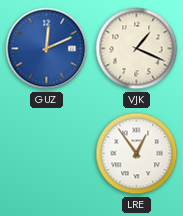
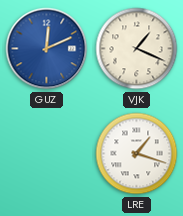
LRE: 12:54 -> 1:18
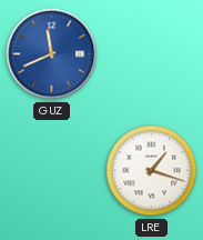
GUZ: 12:11 -> 11:41
VJK: 1:19 -> none
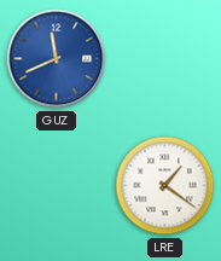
LRE: 1:18 -> 1:21
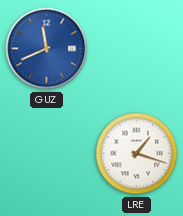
LRE: 1:21 -> 1:18
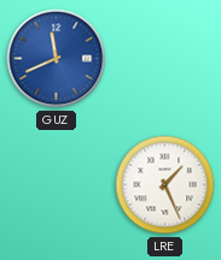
LRE: 1:18 -> 1:26
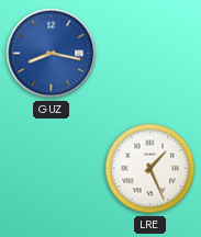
GUZ: 11:41 -> 8:17
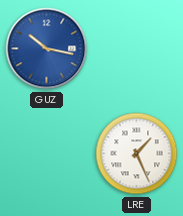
GUZ: 8:17 -> 10:17
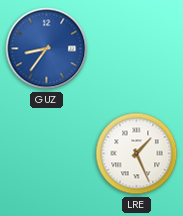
GUZ: 10:17 -> 8:36
